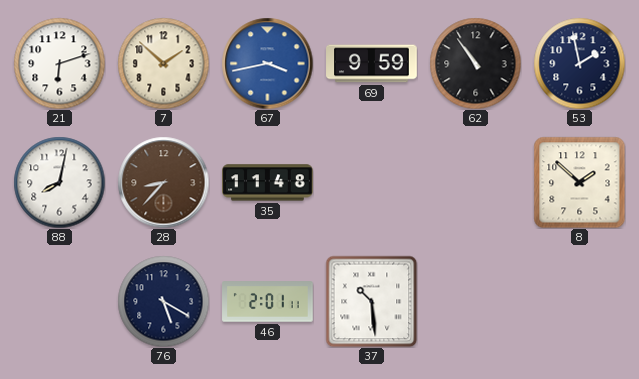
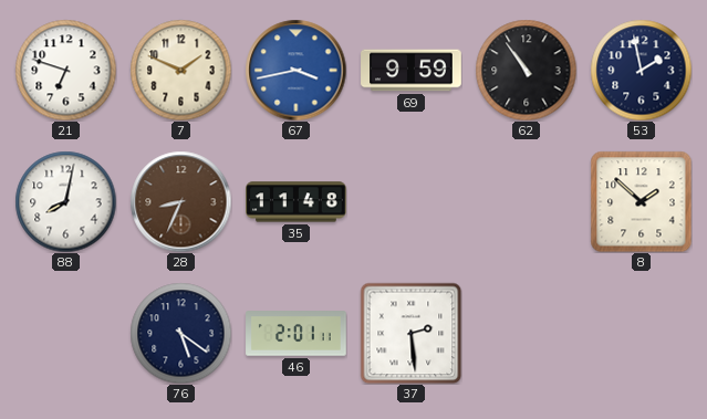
21: 6:12 -> 6:48
7: 1:52 -> 1:49
28: 8:37 -> 8:34
76: 5:20 -> 5:21
37: 10:29 -> 2:29
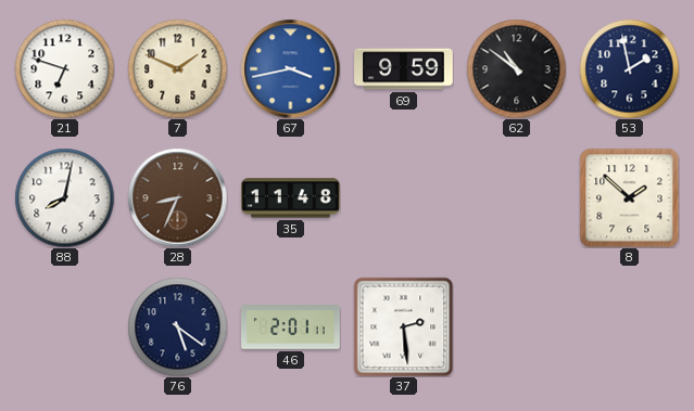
62: 10:54 -> 10:51
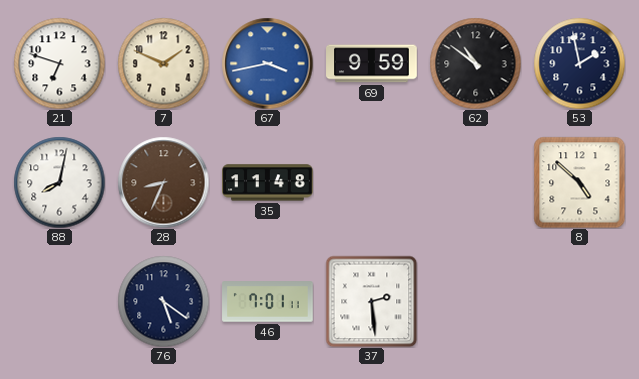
8: 1:52 -> 4:52
46: 2:01 -> 7:01
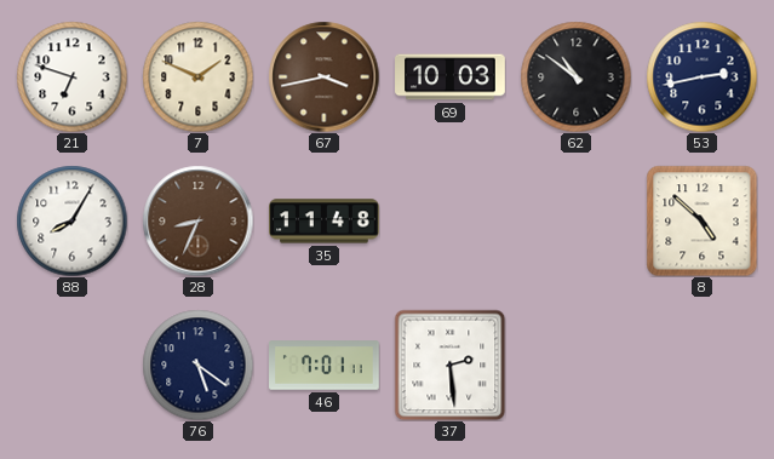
67 dial: blue -> brown
69: 9:59 -> 10:03
53: 1:58 -> 2:43
88: 8:02 -> 8:05
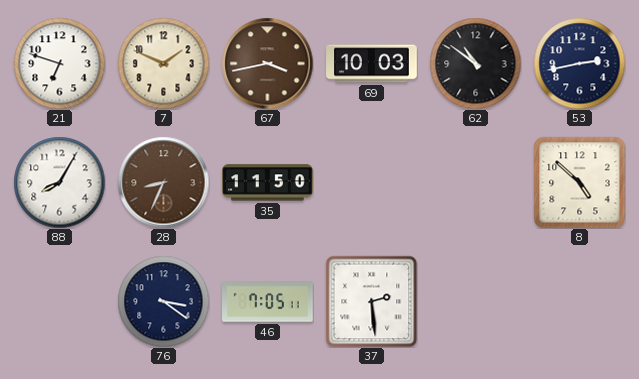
35: 11:48 -> 11:50
76: 5:21 -> 3:21
46: 7:01 -> 7:05
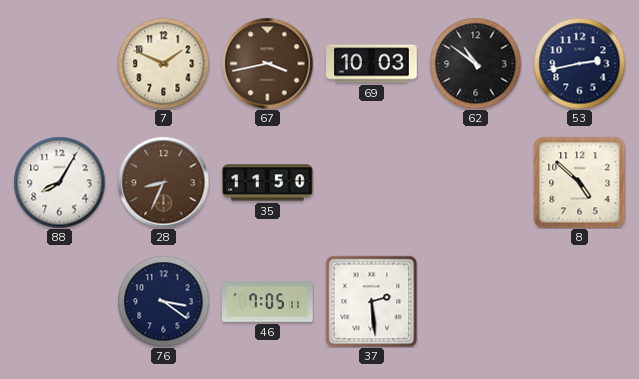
21: 6:48 -> none
